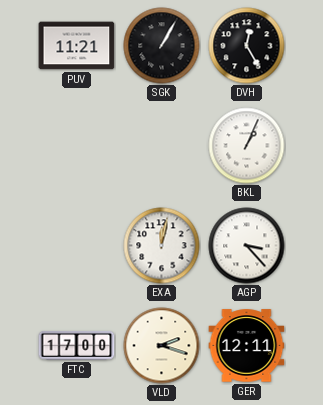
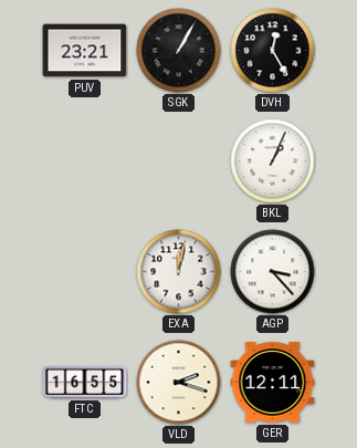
PUV: 11:21 -> 23:21
FTC: 17:00 -> 16:55
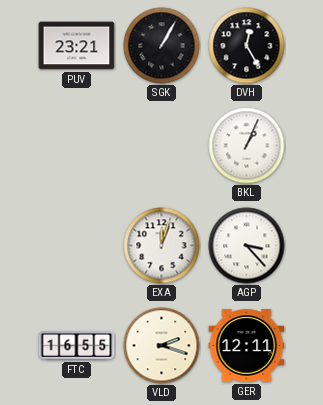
EXA: 12:02 -> 12:03
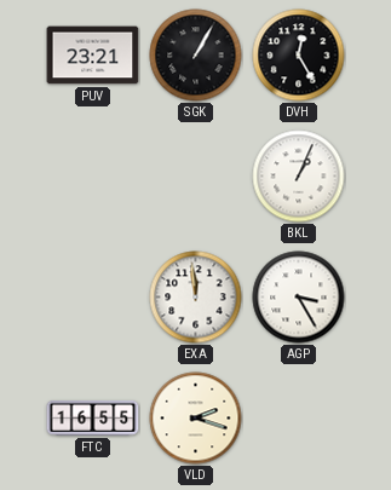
EXA: 12:03 -> 11:59
AGP: 3:23 -> 3:25
GER: 12:11 -> none
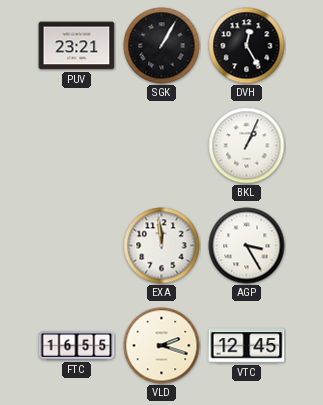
VTC: none -> 12:45
